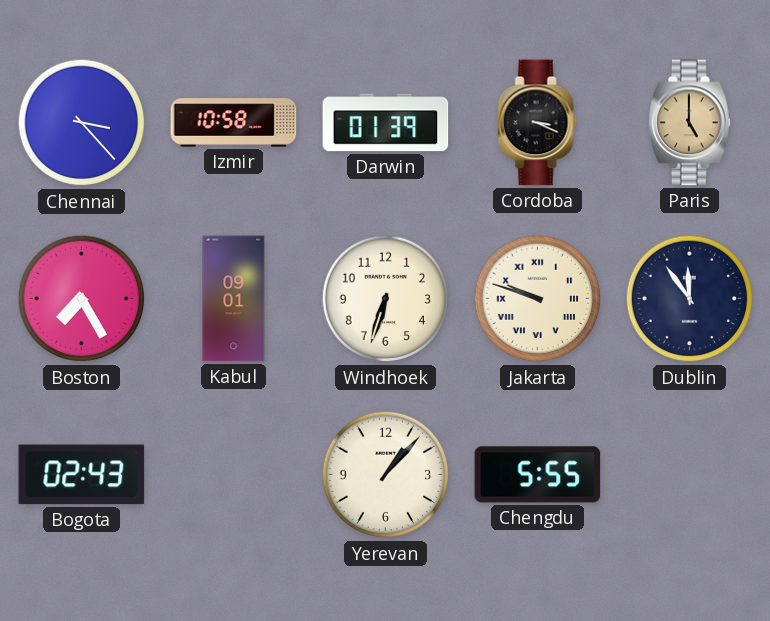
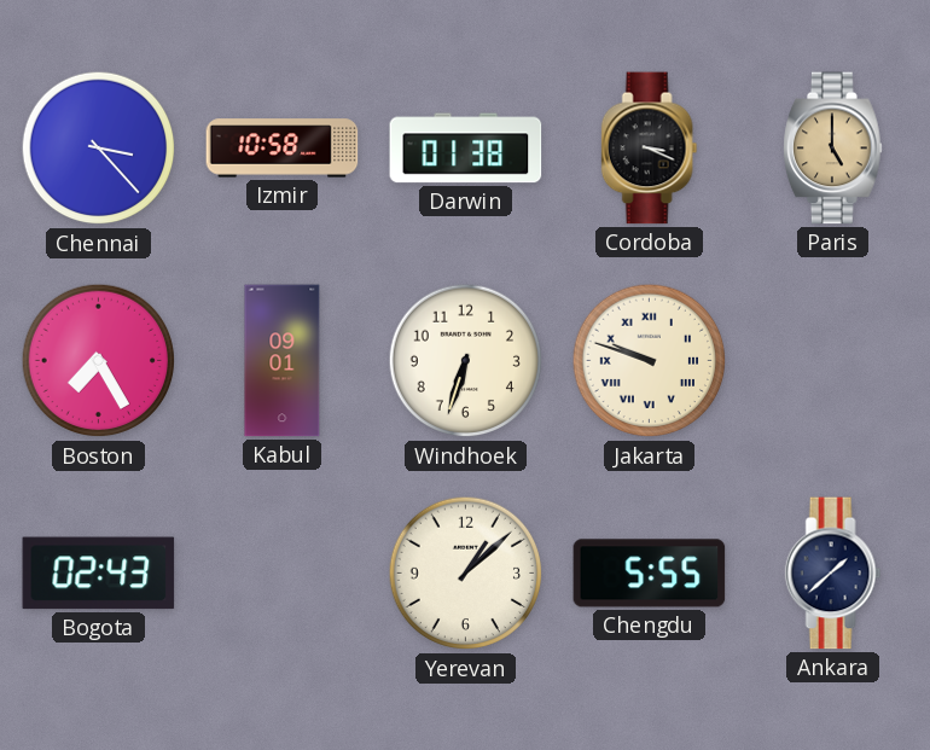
Darwin: 01:39 -> 01:38
Dublin: 11:54 -> none
Yerevan: 1:07 -> 1:08
Ankara: none -> 1:38
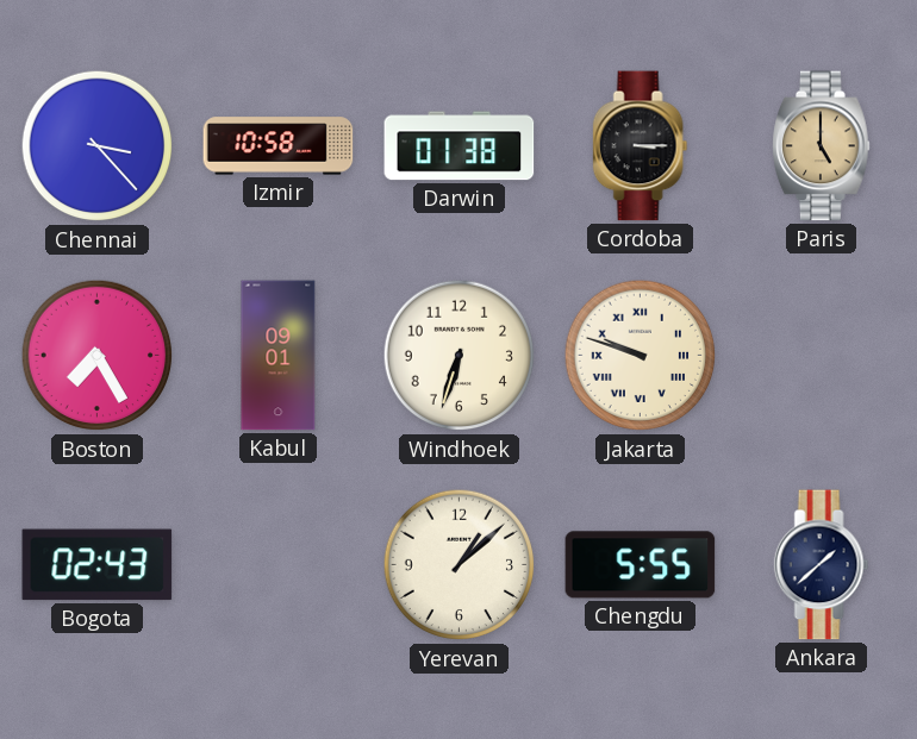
Cordoba: 3:19 -> 3:15
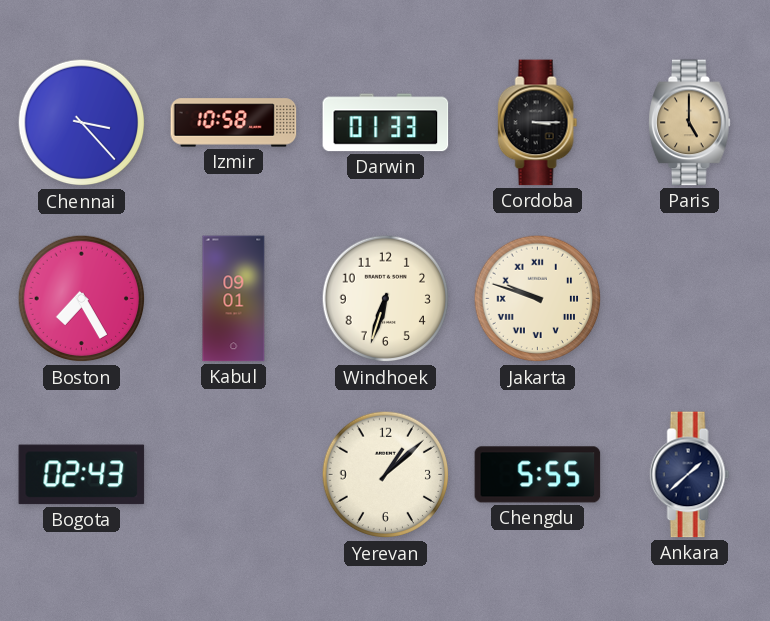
Darwin: 01:38 -> 01:33
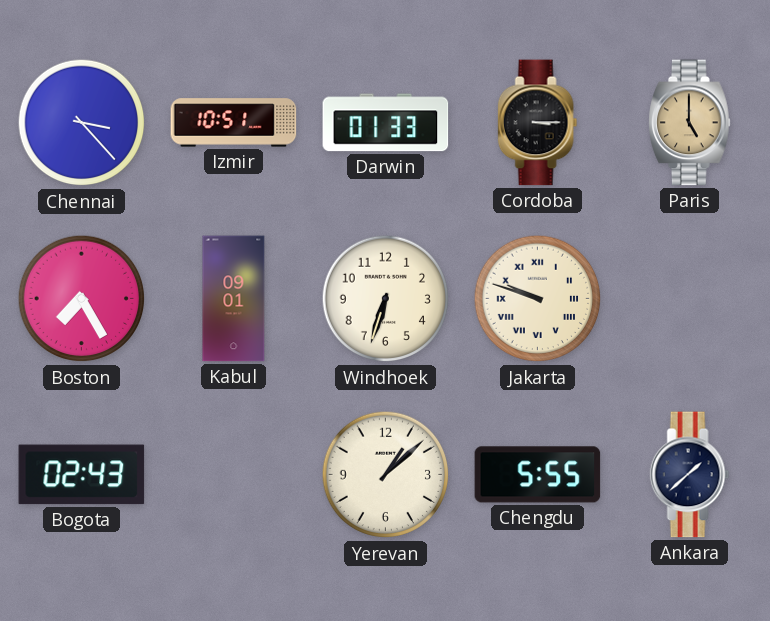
Izmir: 10:58 -> 10:51
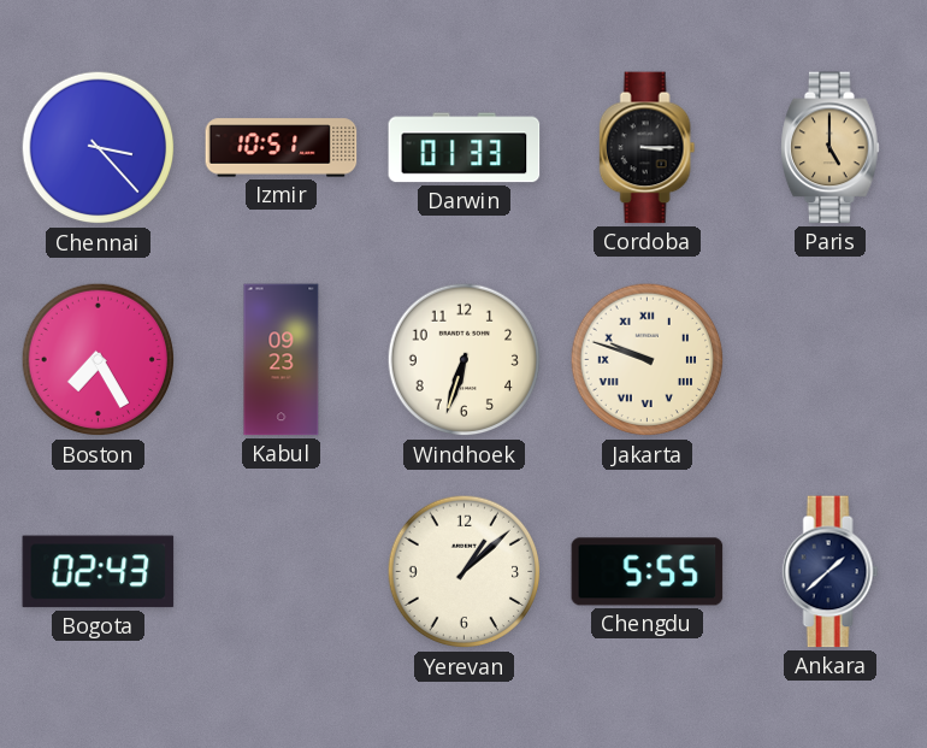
Kabul: 09:01 -> 09:23
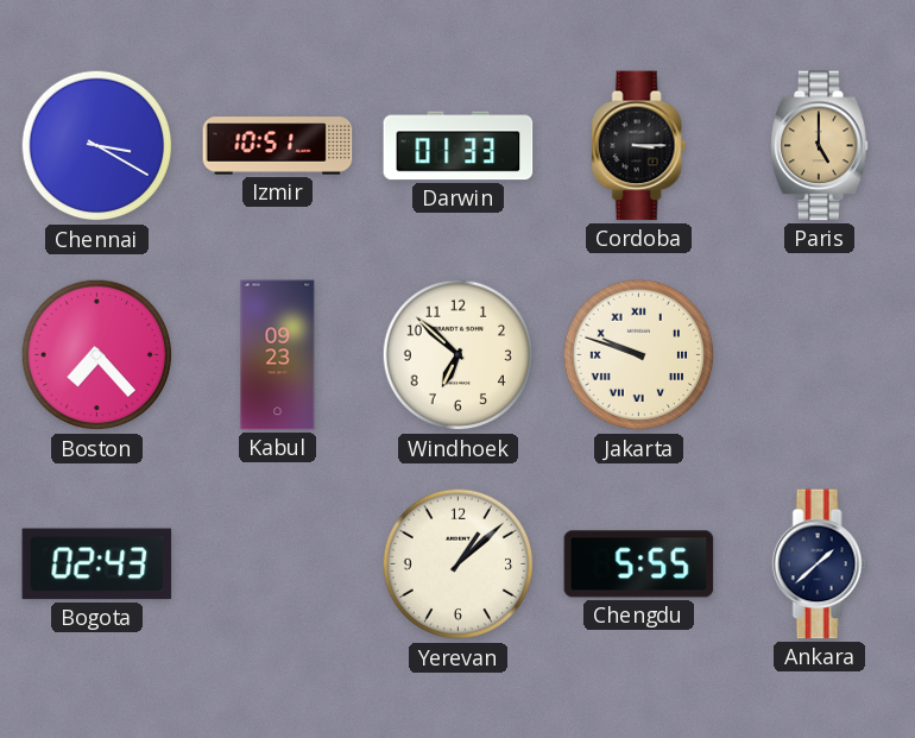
Chennai: 3:23 -> 3:20
Boston: 7:25 -> 7:23
Windhoek: 6:33 -> 6:52
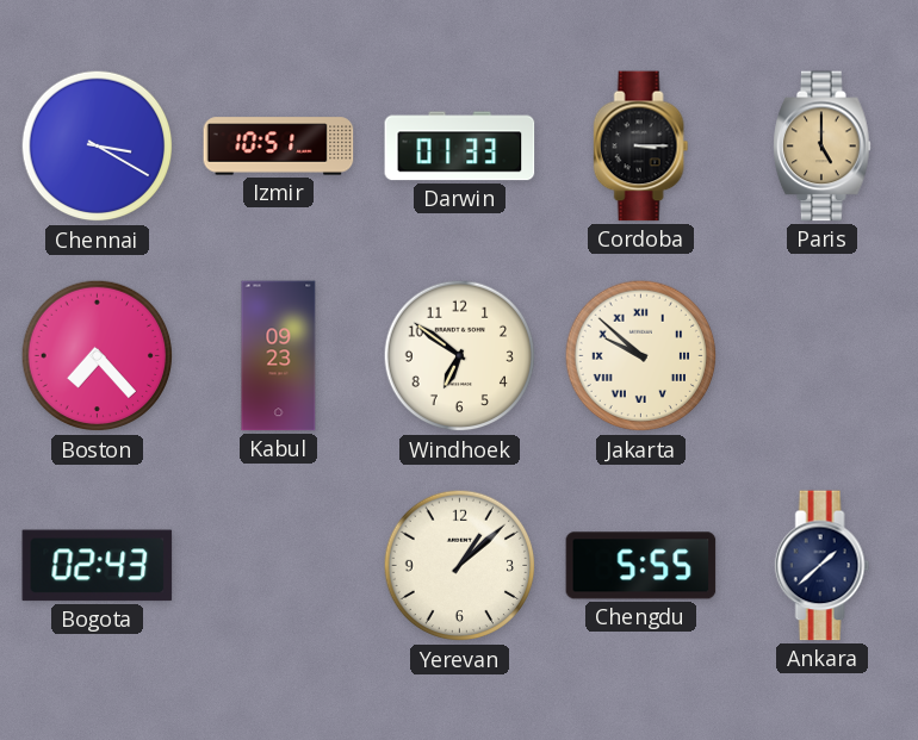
Windhoek: 6:52 -> 6:51
Jakarta: 9:48 -> 9:52
